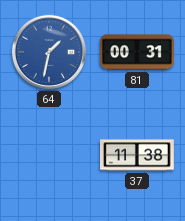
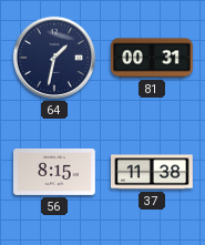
64 dial: blue -> navy
56: none -> 8:15
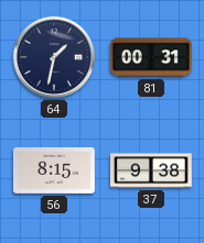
37: 11:38 -> 9:38
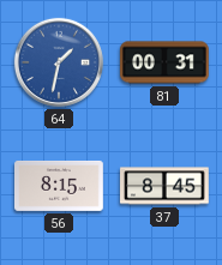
64 dial: navy -> blue
37: 9:38 -> 8:45
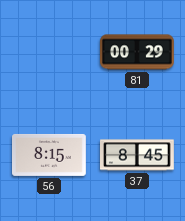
64: 1:32 -> none
81: 00:31 -> 00:29
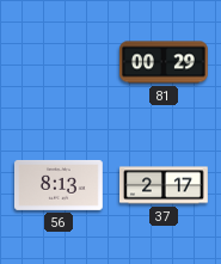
56: 8:15 -> 8:13
37: 8:45 -> 2:17
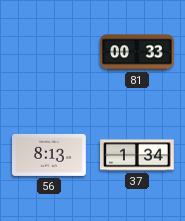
81: 00:29 -> 00:33
37: 2:17 -> 1:34
